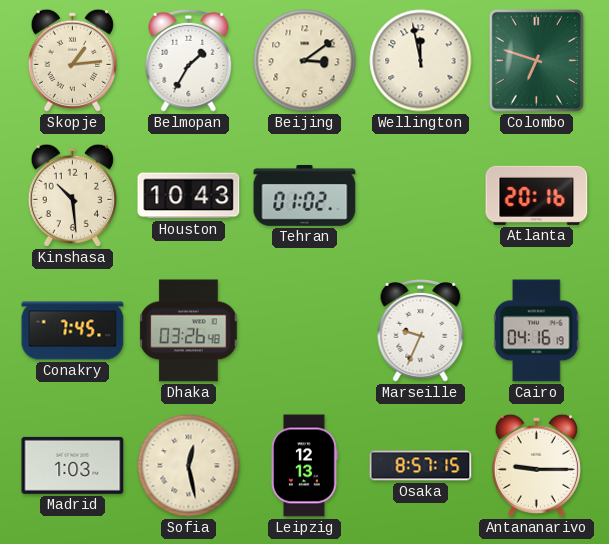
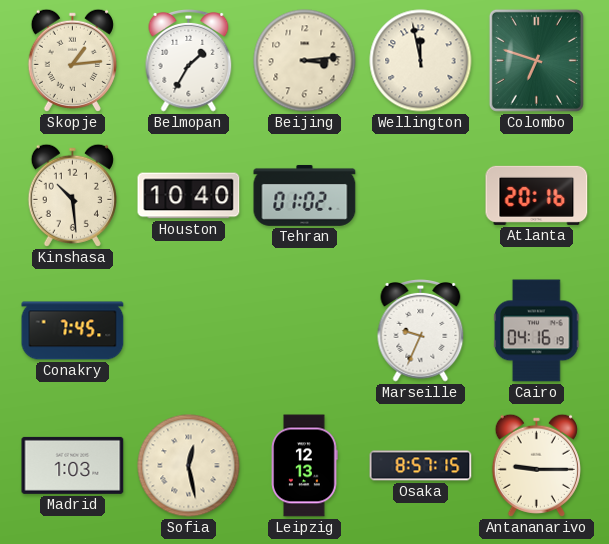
Beijing: 3:09 -> 3:14
Houston: 10:43 -> 10:40
Dhaka: 03:26 -> none
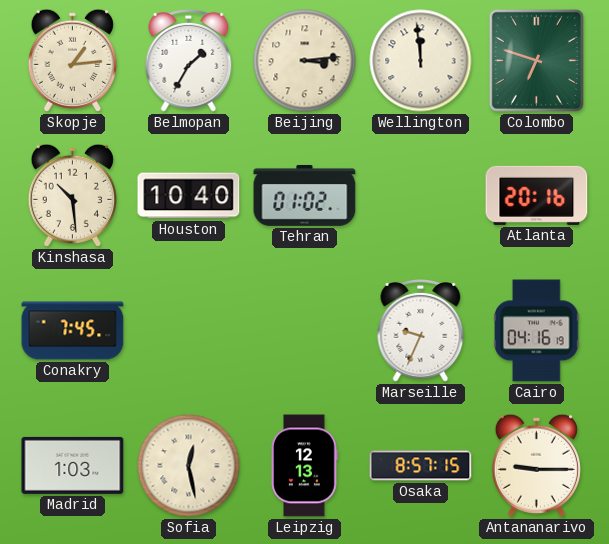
Wellington: 11:58 -> 11:59
